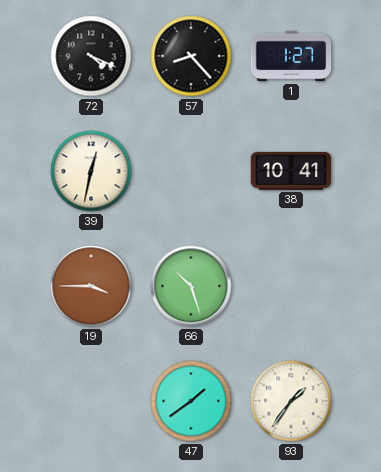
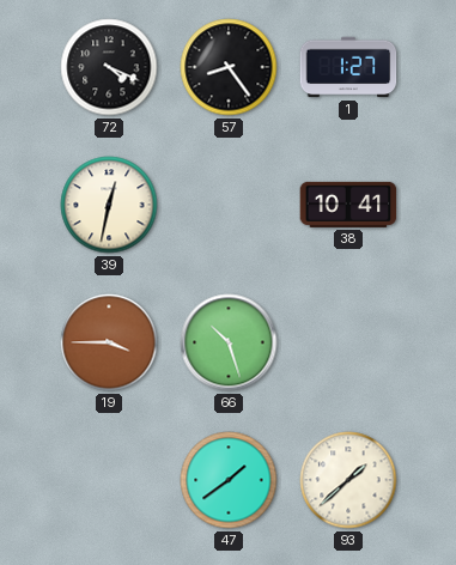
57: 8:23 -> 8:24
93: 1:36 -> 1:38
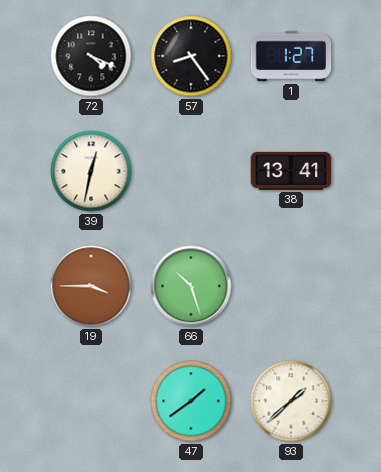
38: 10:41 -> 13:41
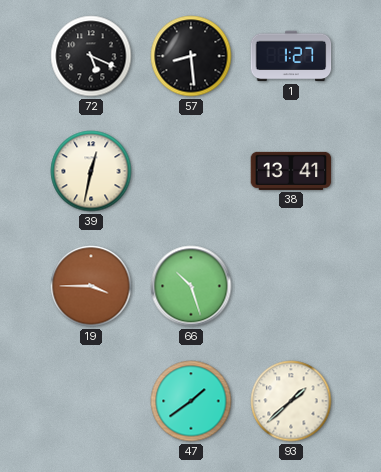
72: 4:19 -> 5:19
57: 8:24 -> 8:29
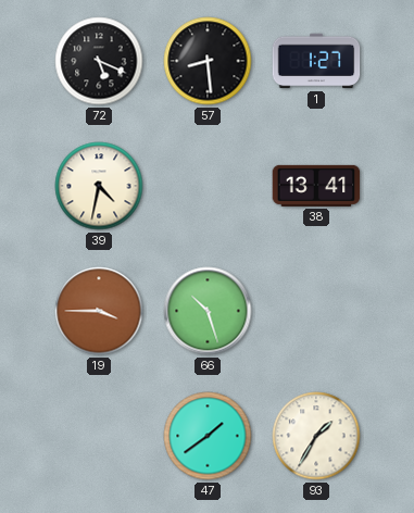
39: 12:32 -> 4:32
93: 1:38 -> 1:35
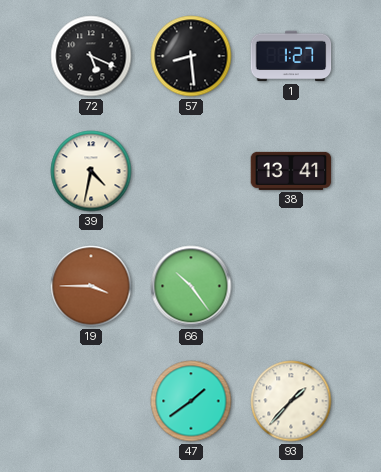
66: 10:27 -> 10:24
93: 1:35 -> 1:37
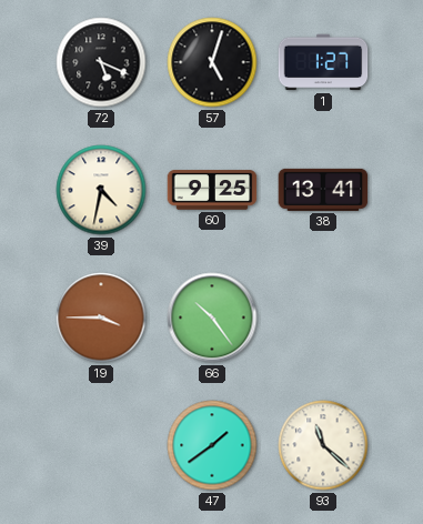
57: 8:29 -> 5:03
60: none -> 9:25
93: 1:37 -> 11:22
